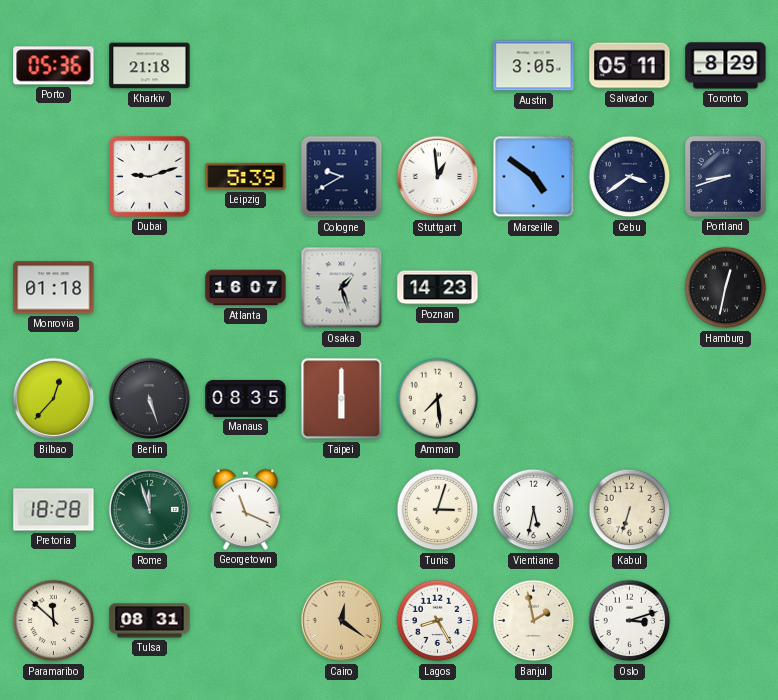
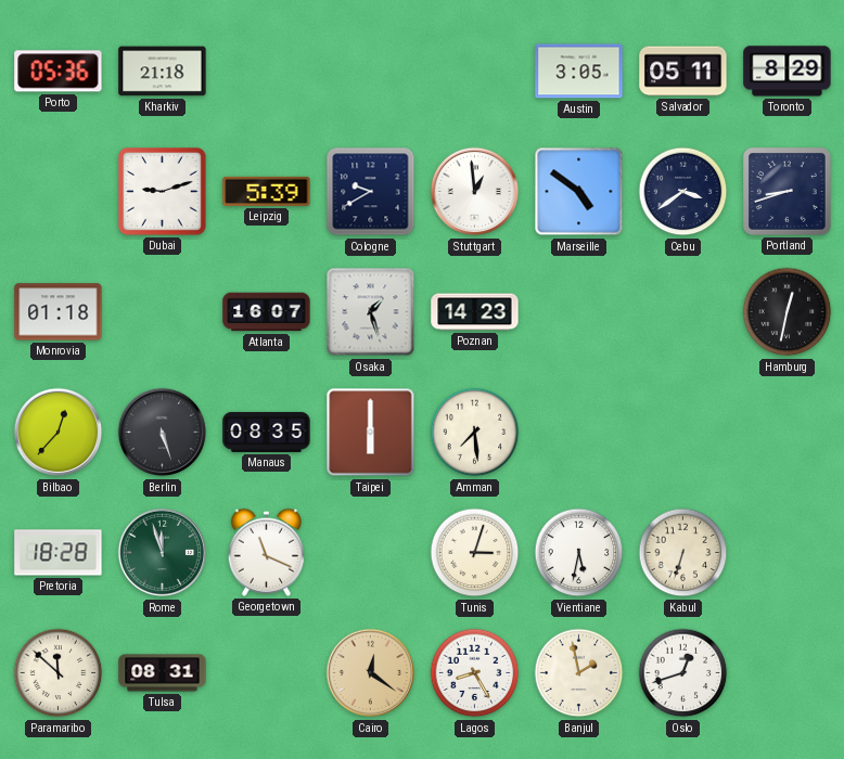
Oslo: 3:12 -> 12:42
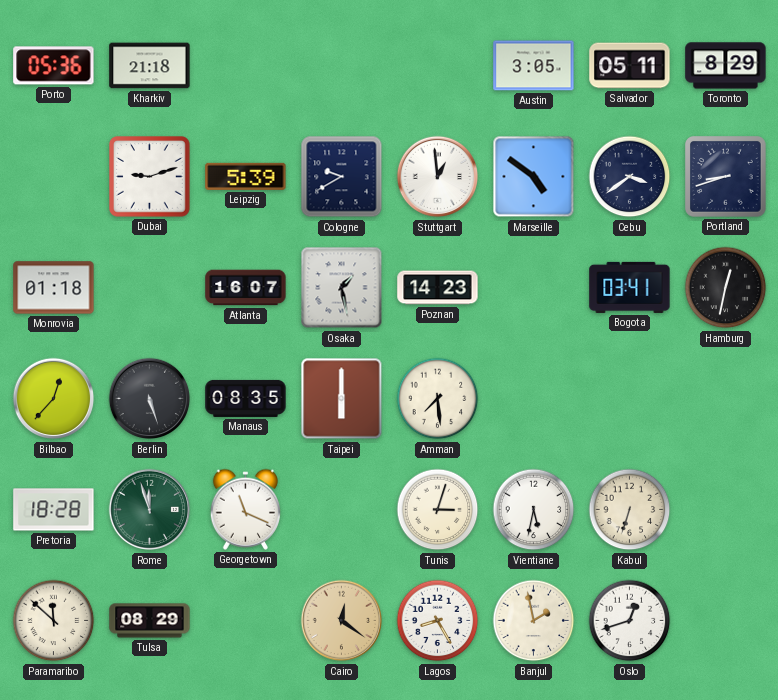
Osaka: 1:27 -> 1:28
Bogota: none -> 03:41
Tulsa: 08:31 -> 08:29
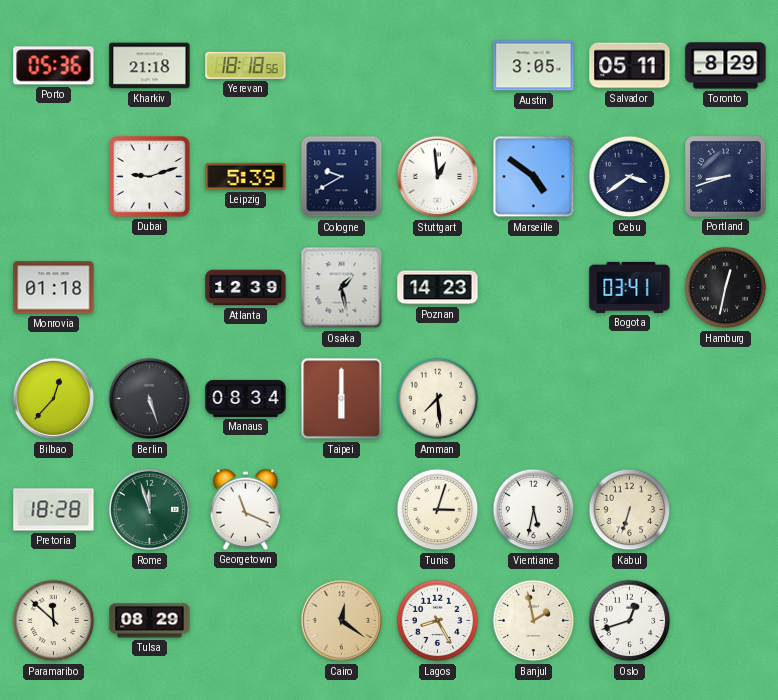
Yerevan: none -> 18:18
Atlanta: 16:07 -> 12:39
Manaus: 08:35 -> 08:34
